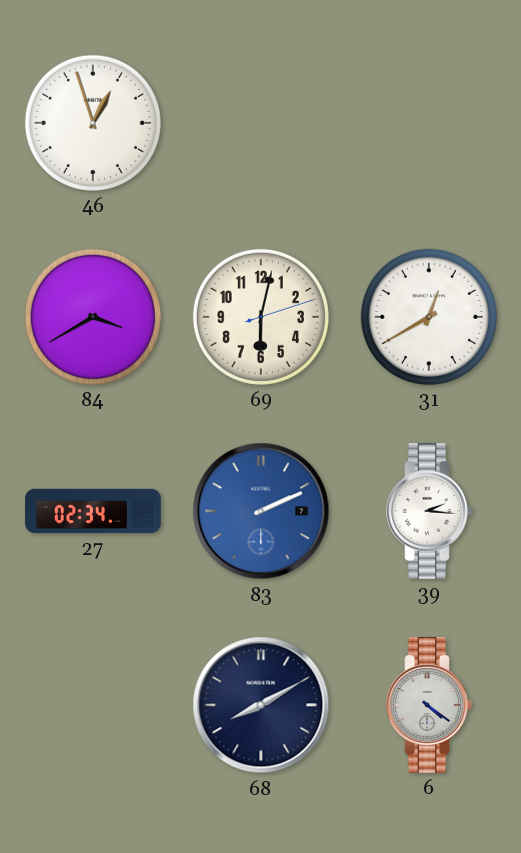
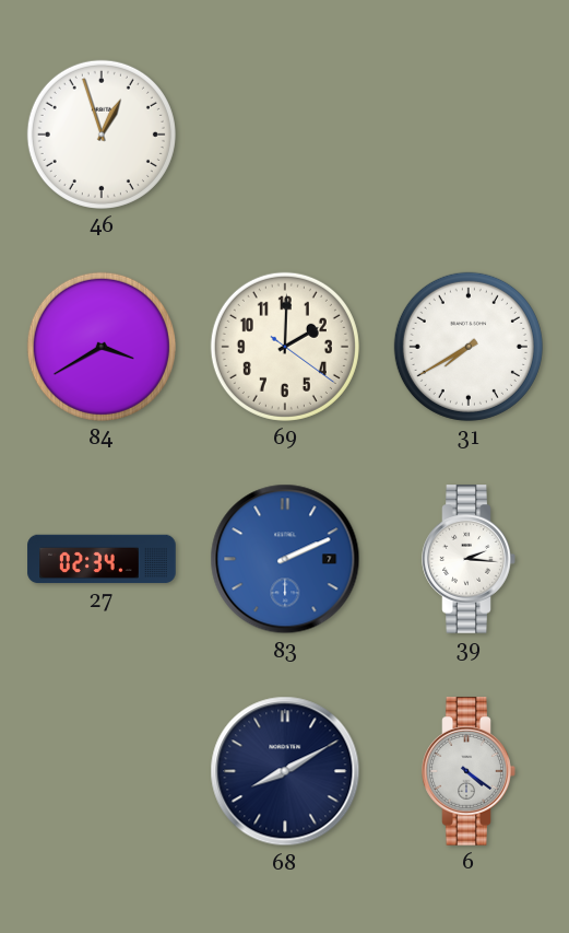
69: 6:02 -> 2:00
31: 12:40 -> 7:40
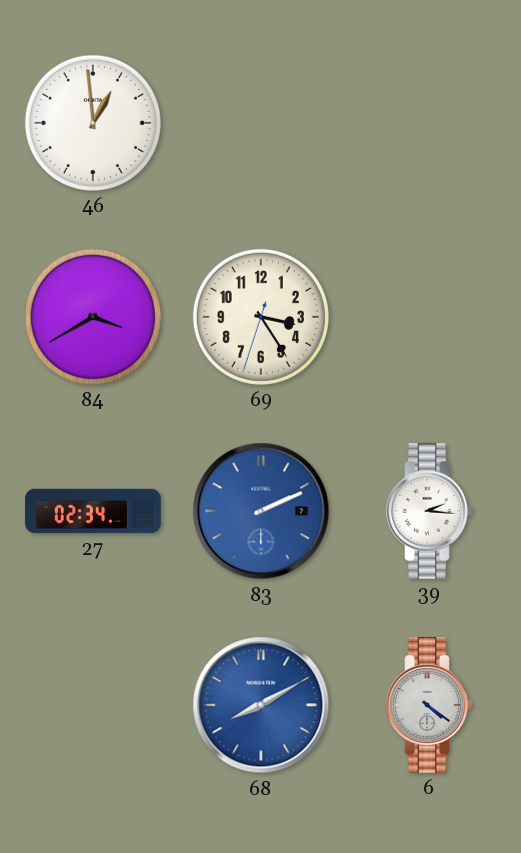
46: 12:57 -> 12:59
69: 2:00 -> 3:24
31: 7:40 -> none
68 dial: navy -> blue
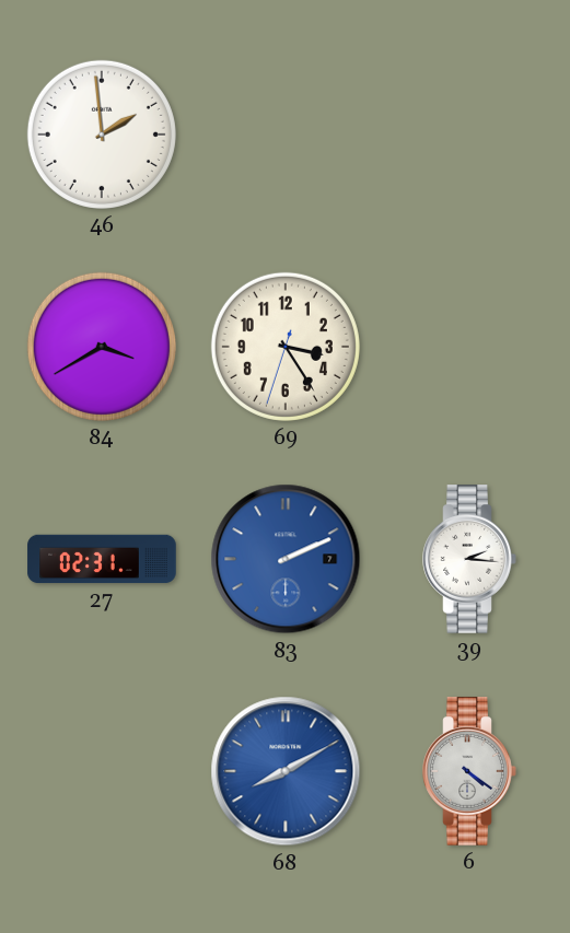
46: 12:59 -> 1:59
27: 02:34 -> 02:31
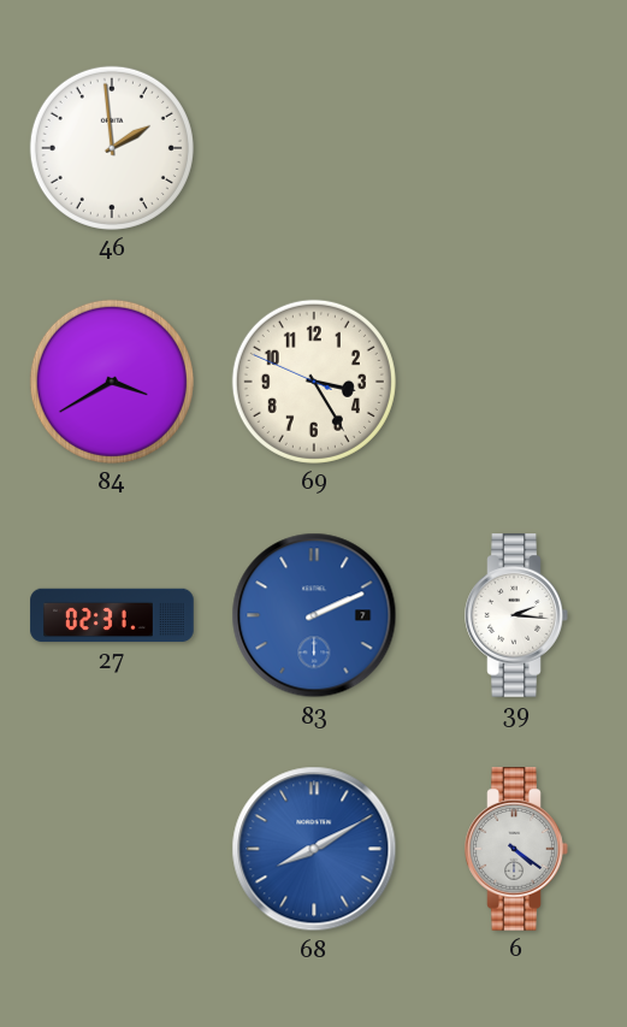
69: 3:24:33 -> 3:24:49
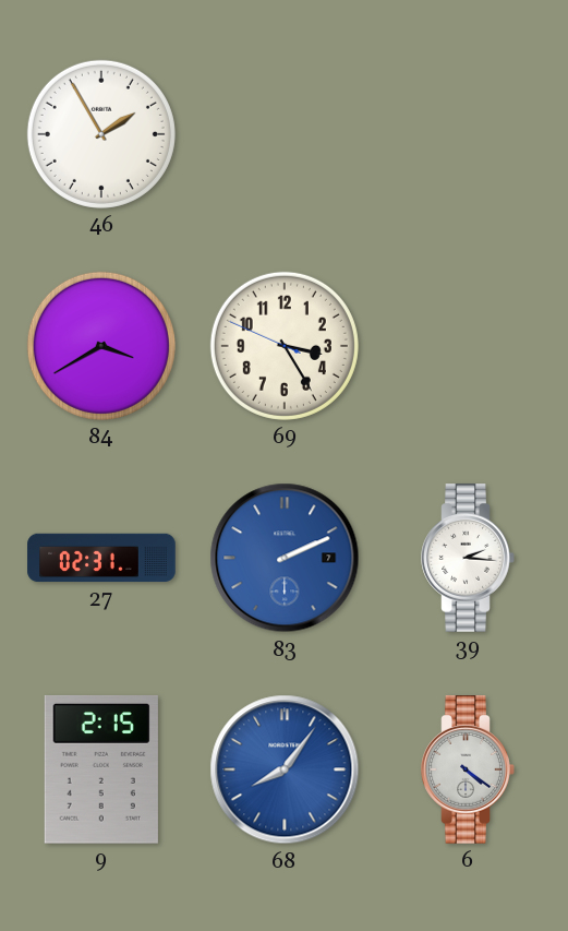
46: 1:59 -> 1:55
9: none -> 2:15
68: 8:10 -> 8:06
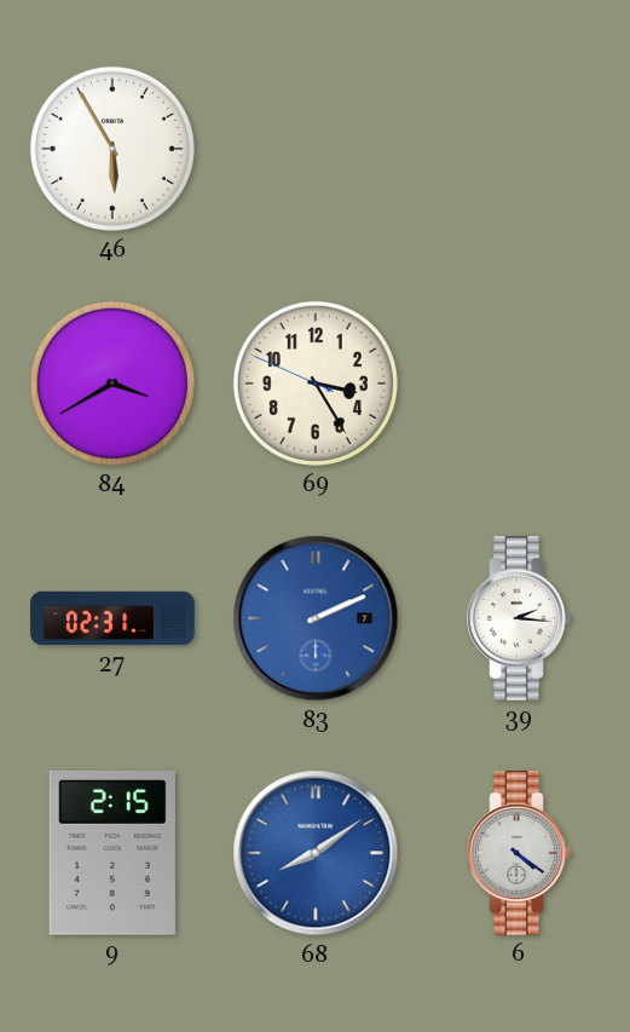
46: 1:55 -> 5:55
68: 8:06 -> 8:09
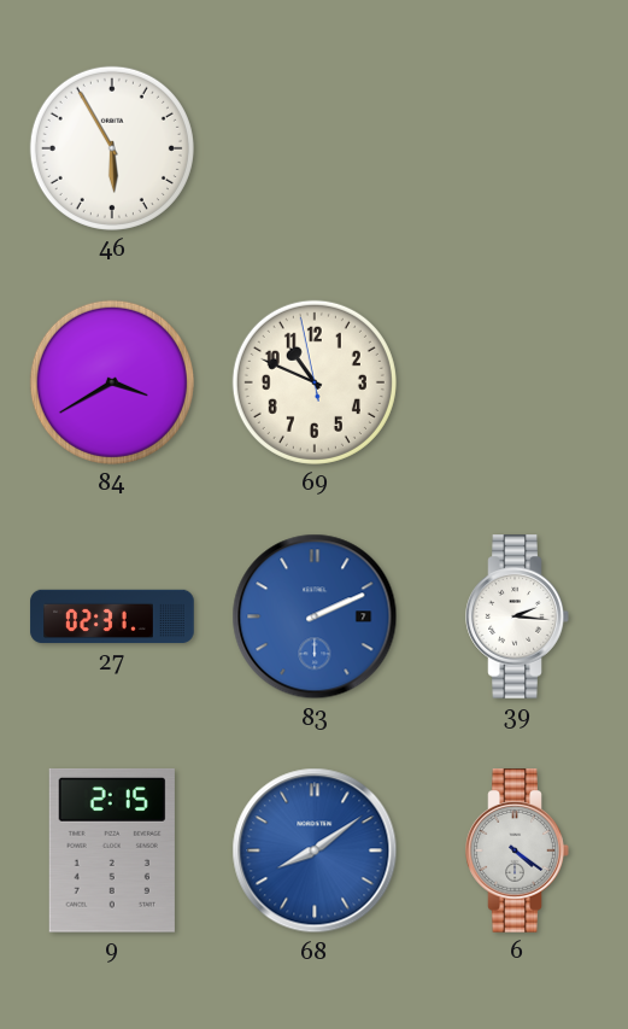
69: 3:24 -> 10:48
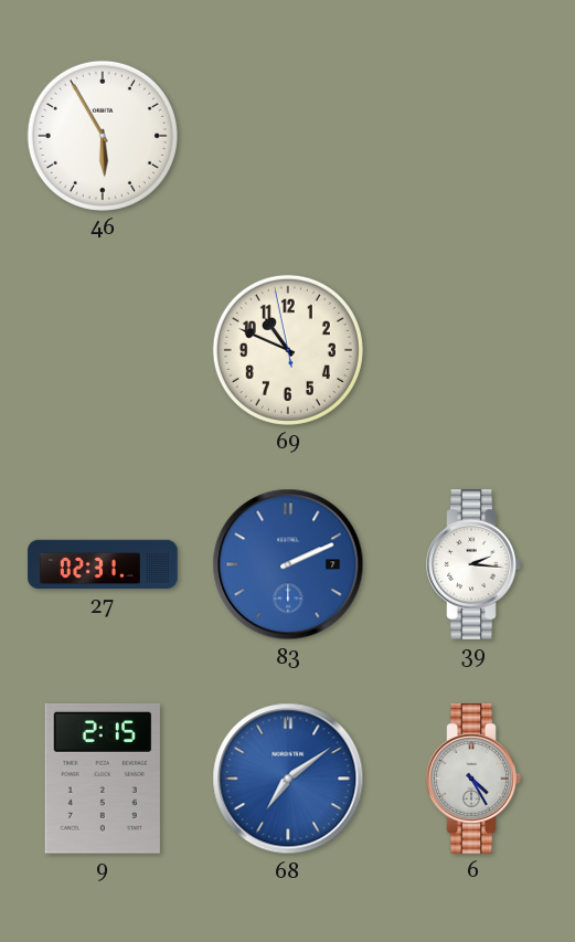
84: 3:40 -> none
68: 8:09 -> 7:09
6: 4:21 -> 4:25
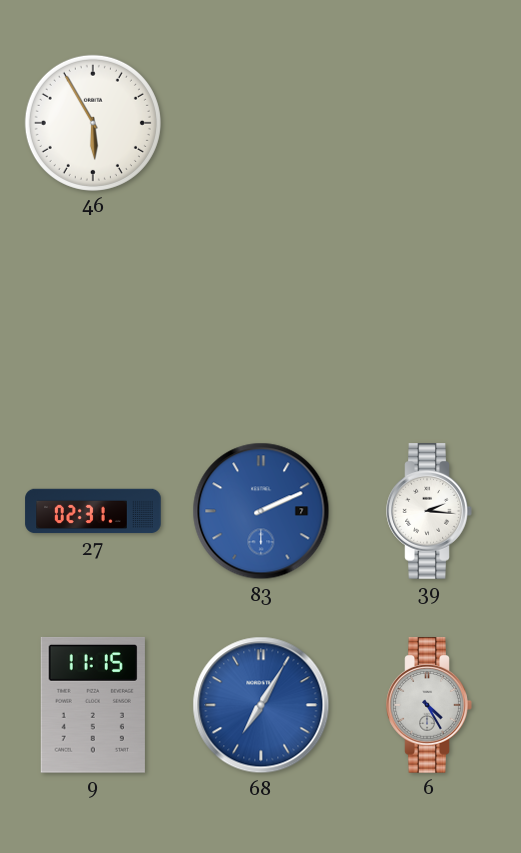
69: 10:48 -> none
9: 2:15 -> 11:15
68: 7:09 -> 7:05
